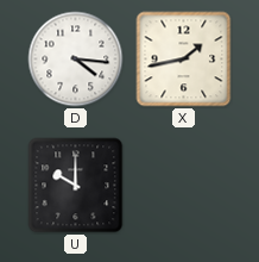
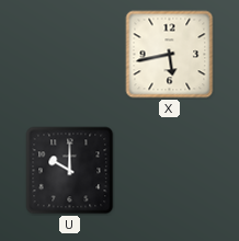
D: 4:16 -> none
X: 1:43 -> 5:43
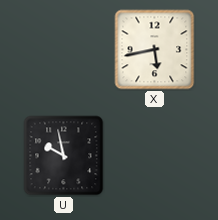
U: 10:00 -> 9:58
